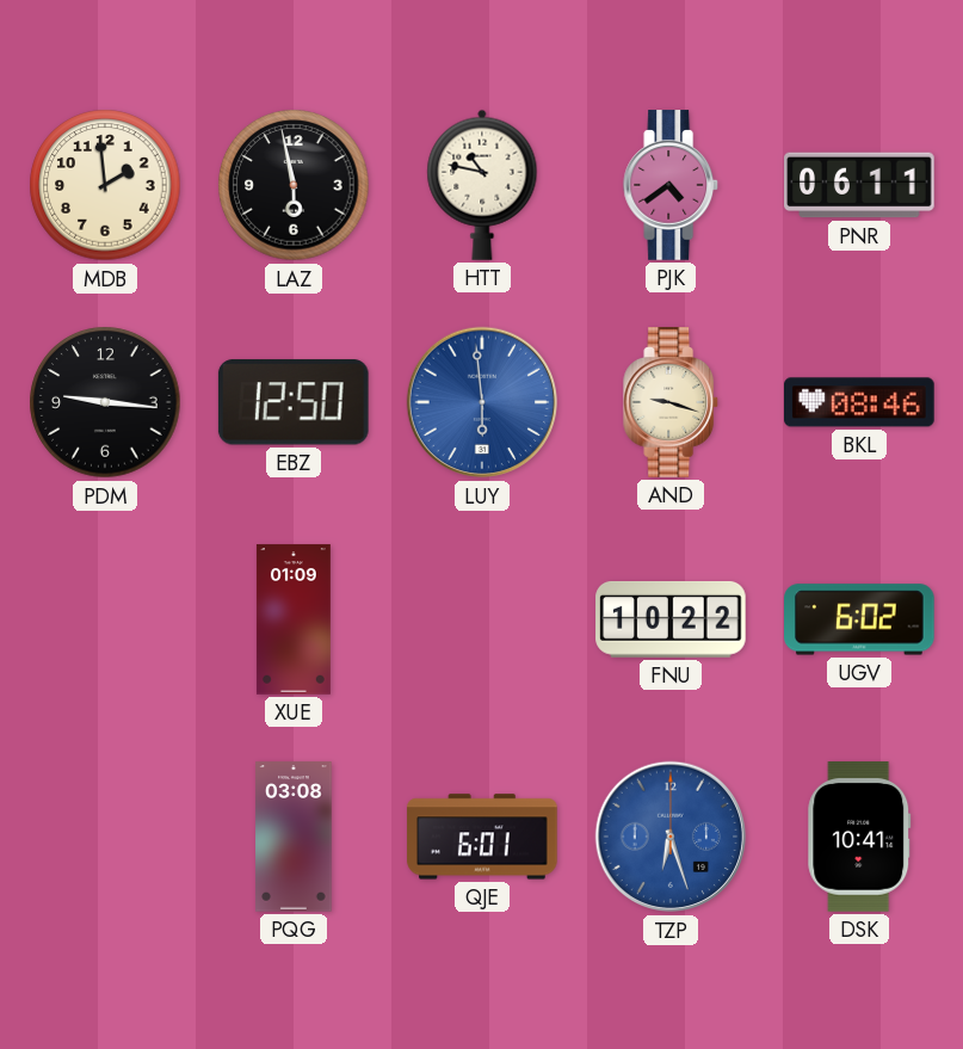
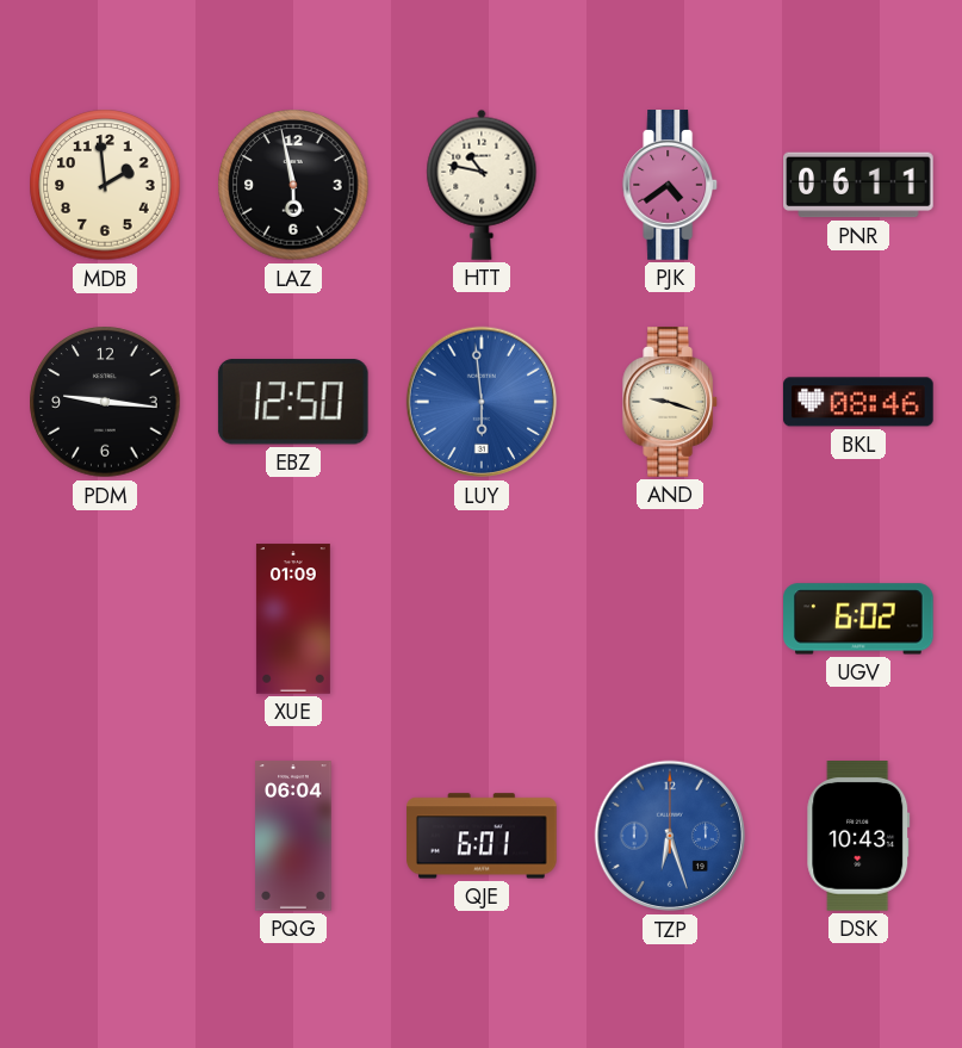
FNU: 10:22 -> none
PQG: 03:08 -> 06:04
DSK: 10:41 -> 10:43
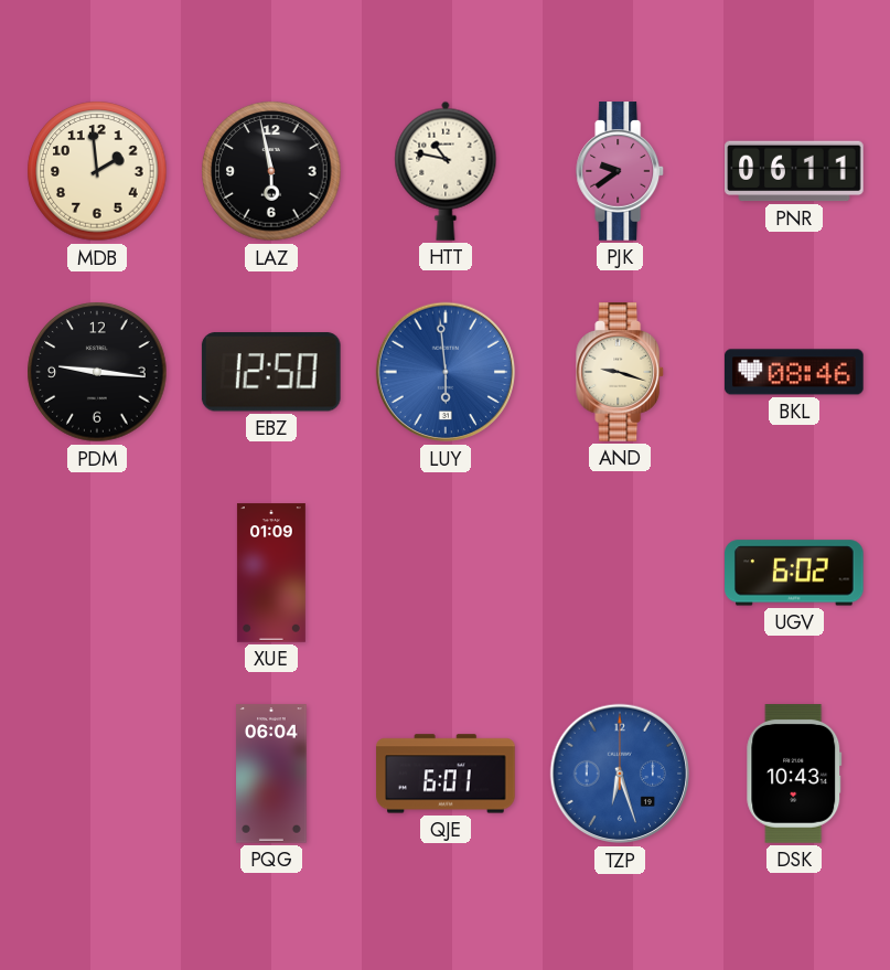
PJK: 4:39 -> 9:39
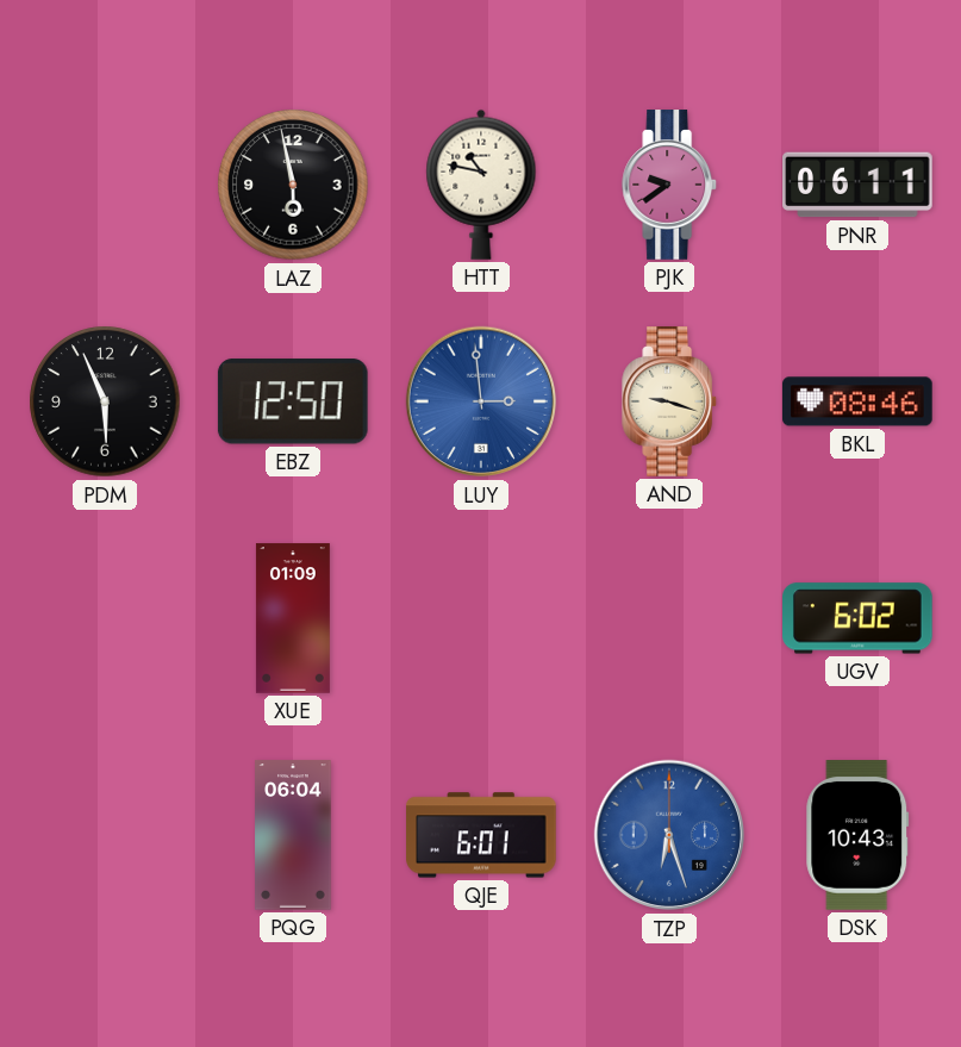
MDB: 1:59 -> none
PDM: 9:16 -> 5:56
LUY: 5:59 -> 2:59
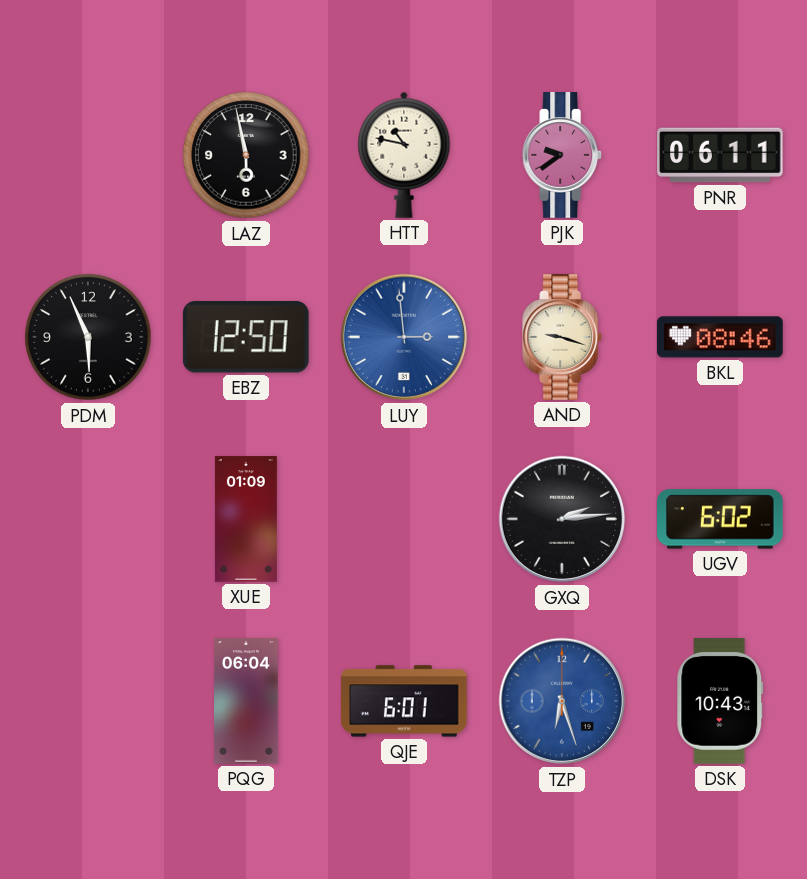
GXQ: none -> 2:14
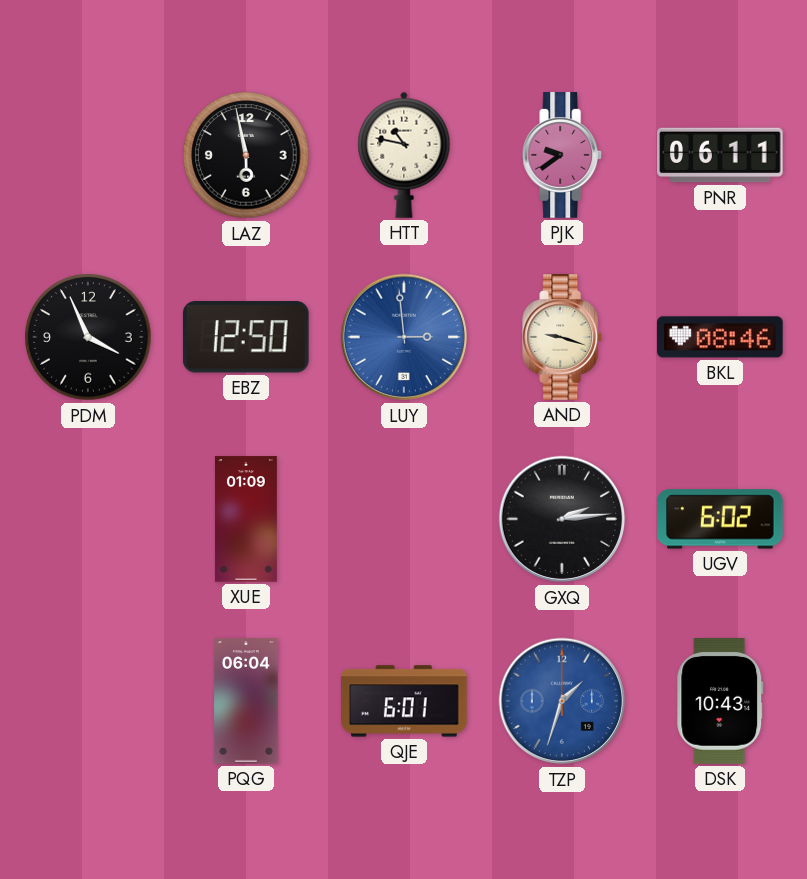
PDM: 5:56 -> 3:56
TZP: 6:27 -> 1:33
